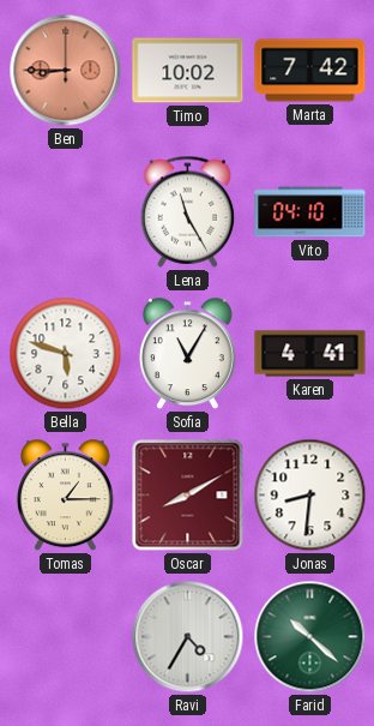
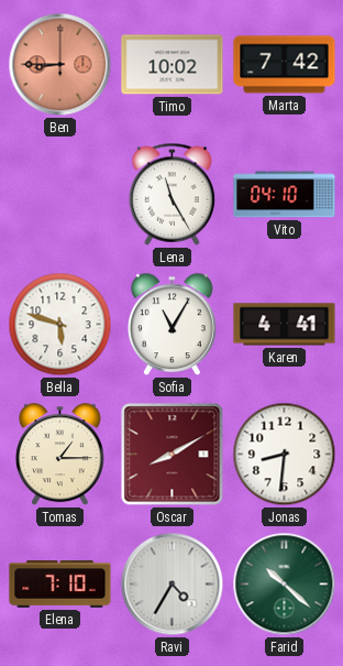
Elena: none -> 7:10
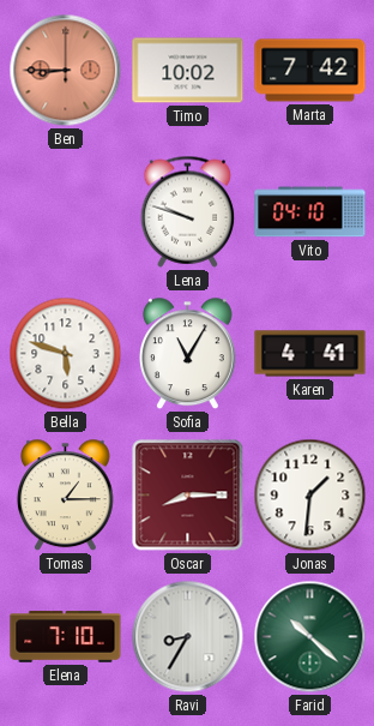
Lena: 11:25 -> 9:48
Oscar: 8:10 -> 8:15
Jonas: 8:31 -> 1:31
Ravi: 4:35 -> 8:35
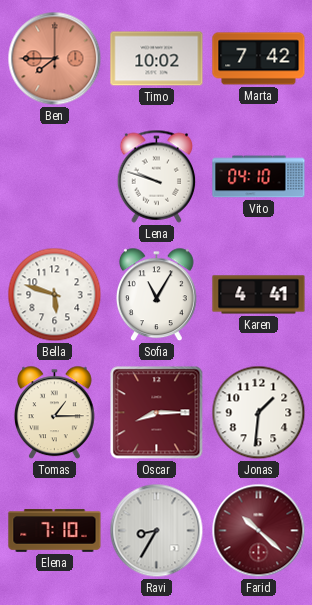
Ben: 8:45 -> 7:45
Farid dial: green -> burgundy
